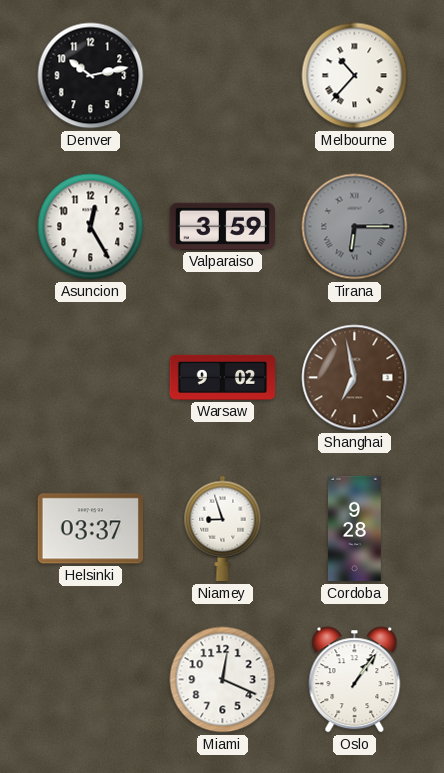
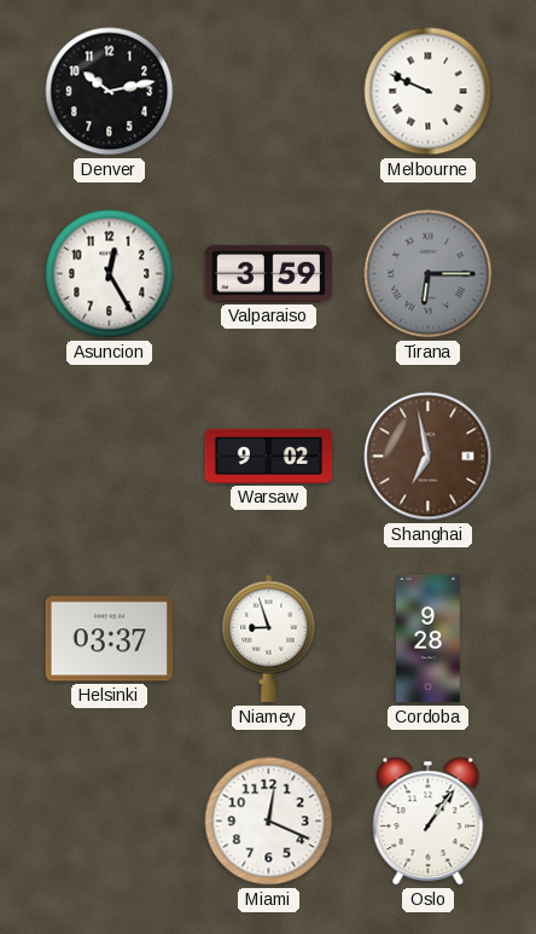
Melbourne: 10:37 -> 9:49
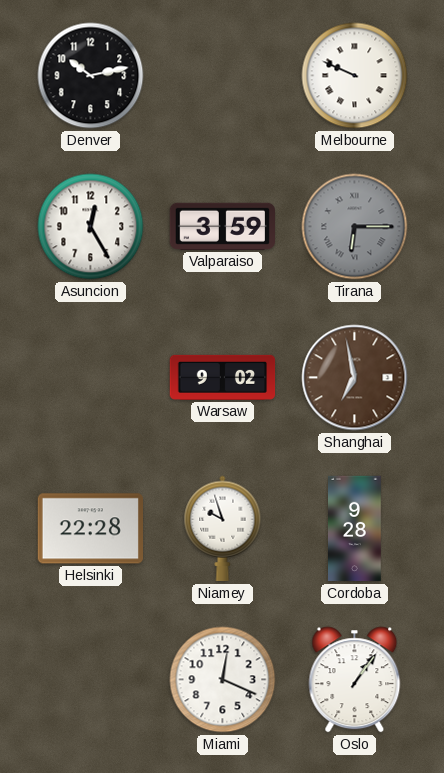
Helsinki: 03:37 -> 22:28
Niamey: 8:57 -> 9:57
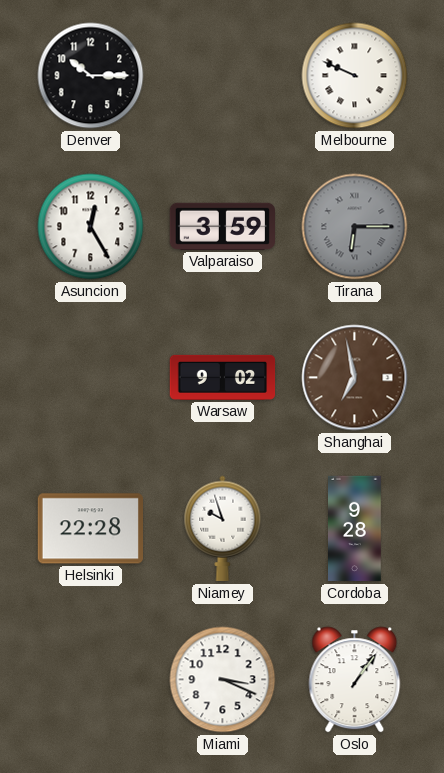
Denver: 10:13 -> 10:15
Miami: 12:19 -> 3:19
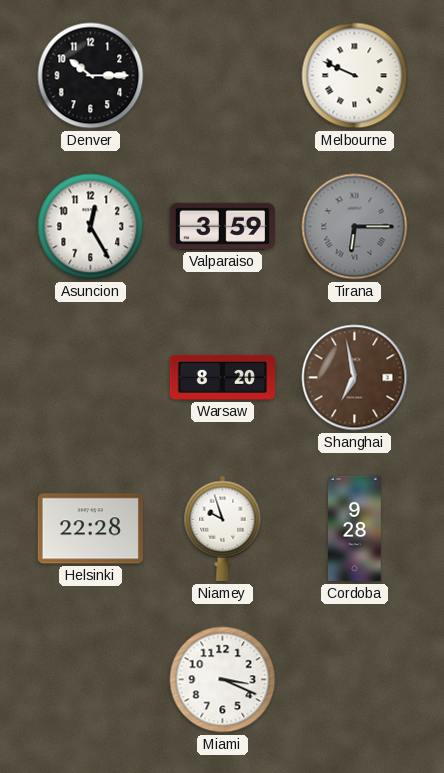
Warsaw: 9:02 -> 8:20
Oslo: 1:06 -> none
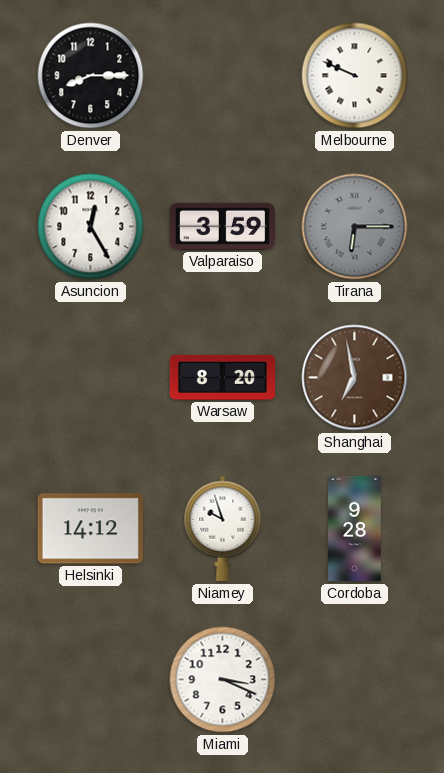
Denver: 10:15 -> 8:15
Helsinki: 22:28 -> 14:12
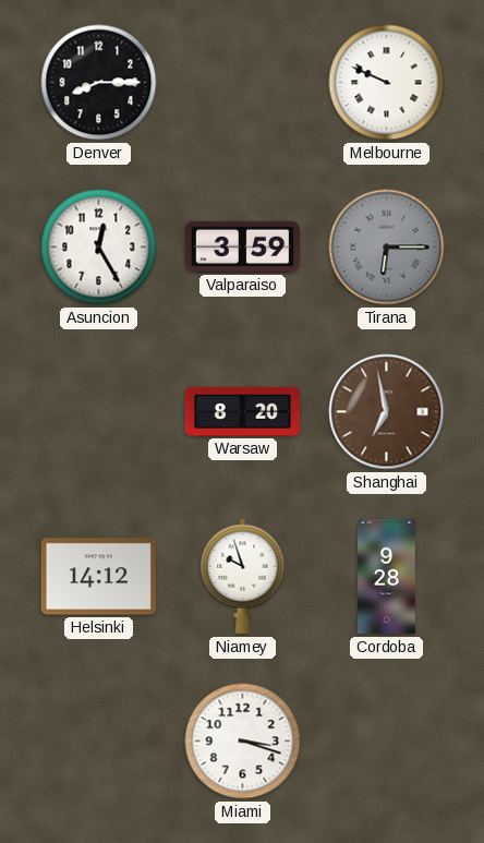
Miami: 3:19 -> 3:18
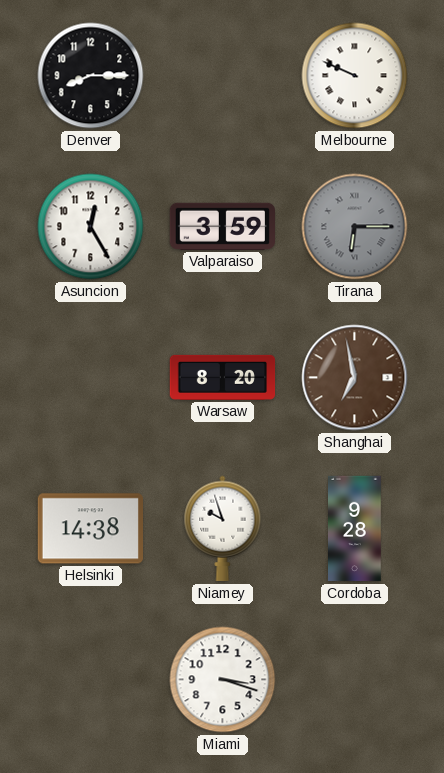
Helsinki: 14:12 -> 14:38
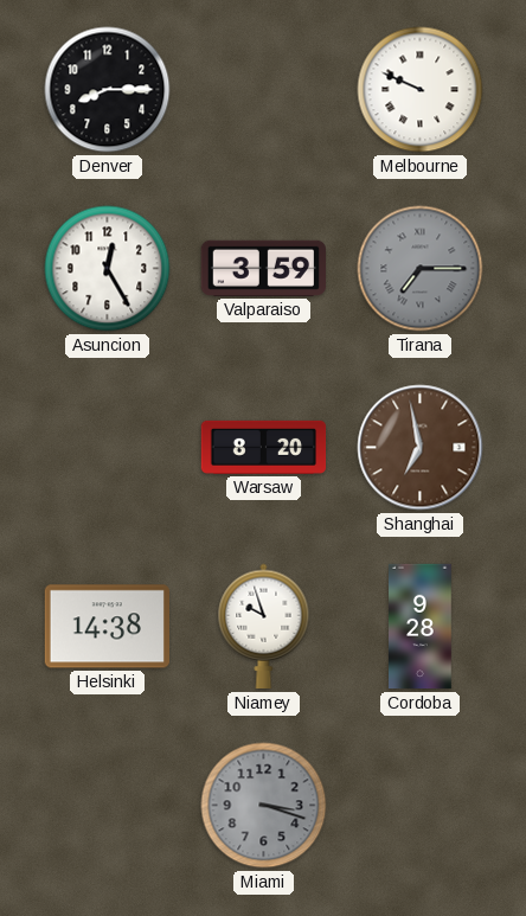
Tirana: 6:15 -> 7:15
Miami dial: white -> grey
